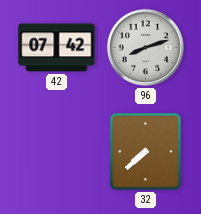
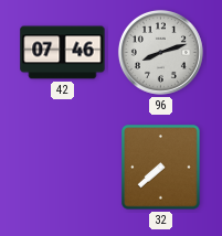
42: 07:42 -> 07:46
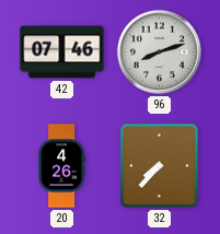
20: none -> 4:26
32: 7:38 -> 7:37
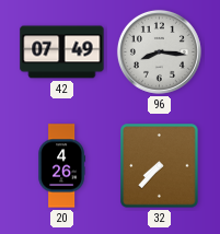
42: 07:46 -> 07:49
96: 8:12 -> 8:16
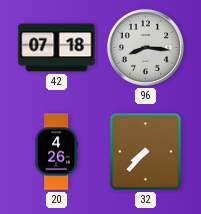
42: 07:49 -> 07:18
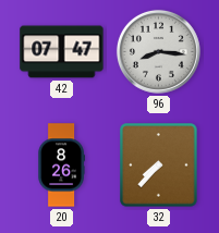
42: 07:18 -> 07:47
20: 4:26 -> 8:26
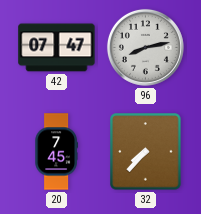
96: 8:16 -> 8:13
20: 8:26 -> 7:45
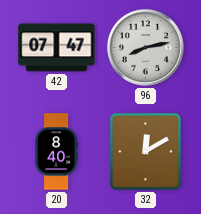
20: 7:45 -> 8:40
32: 7:37 -> 12:10
